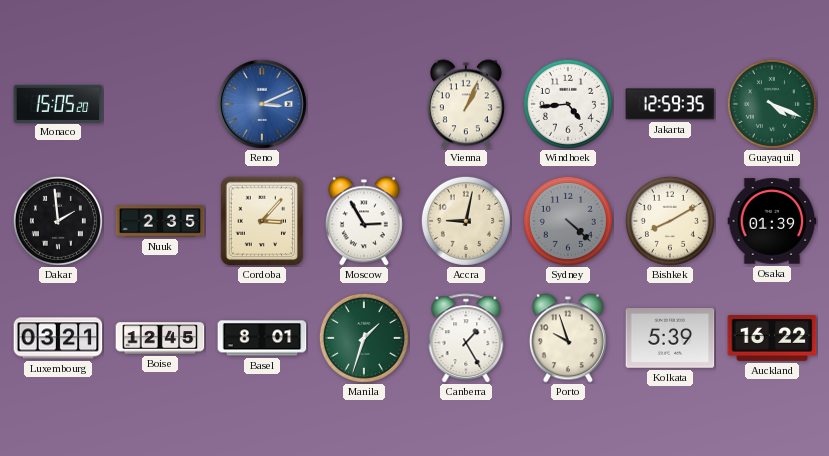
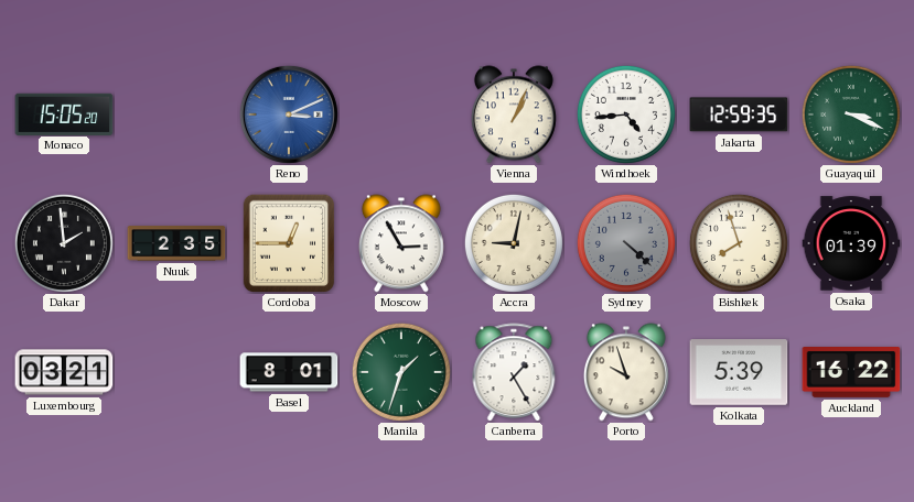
Guayaquil: 4:19 -> 3:19
Cordoba: 3:07 -> 12:45
Bishkek: 8:10 -> 7:57
Boise: 12:45 -> none
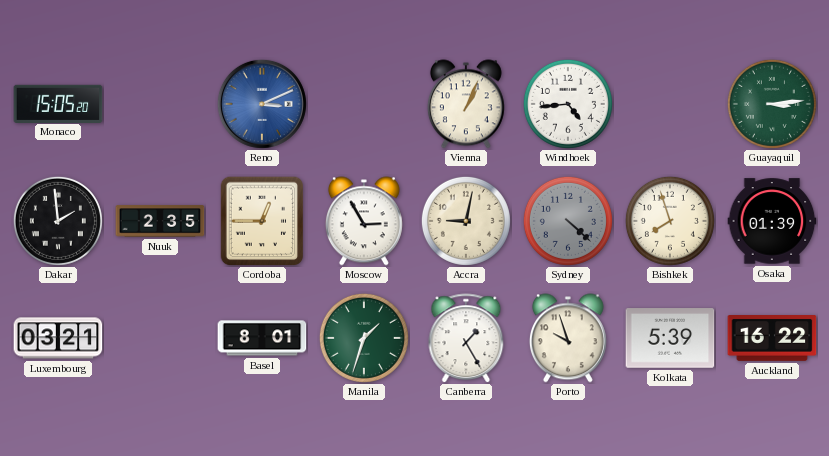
Jakarta: 12:59 -> none
Guayaquil: 3:19 -> 3:14
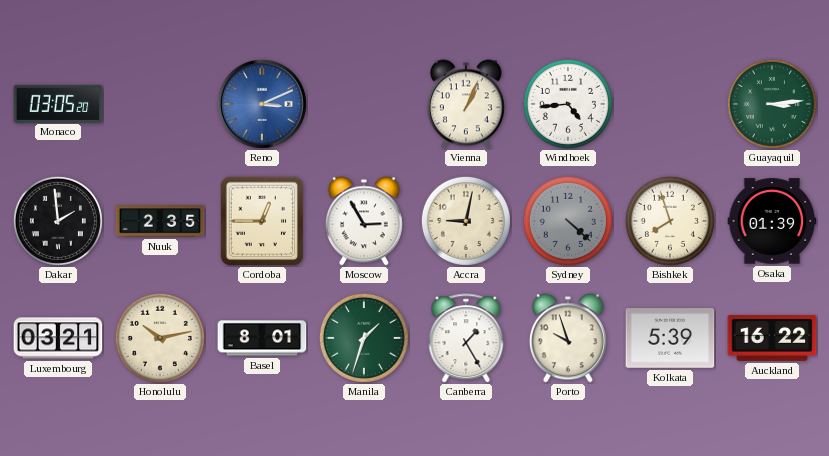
Monaco: 15:05 -> 03:05
Honolulu: none -> 10:13
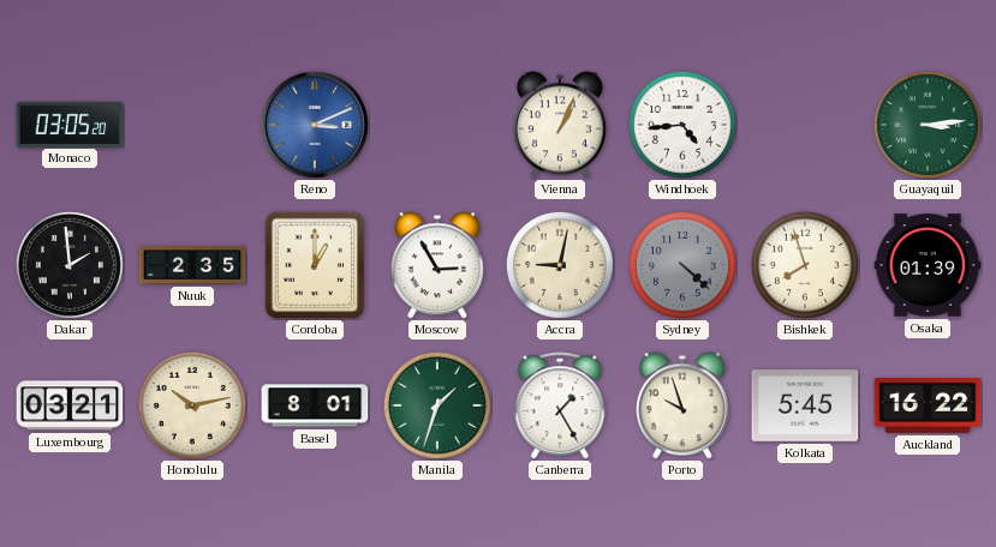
Cordoba: 12:45 -> 1:00
Kolkata: 5:39 -> 5:45
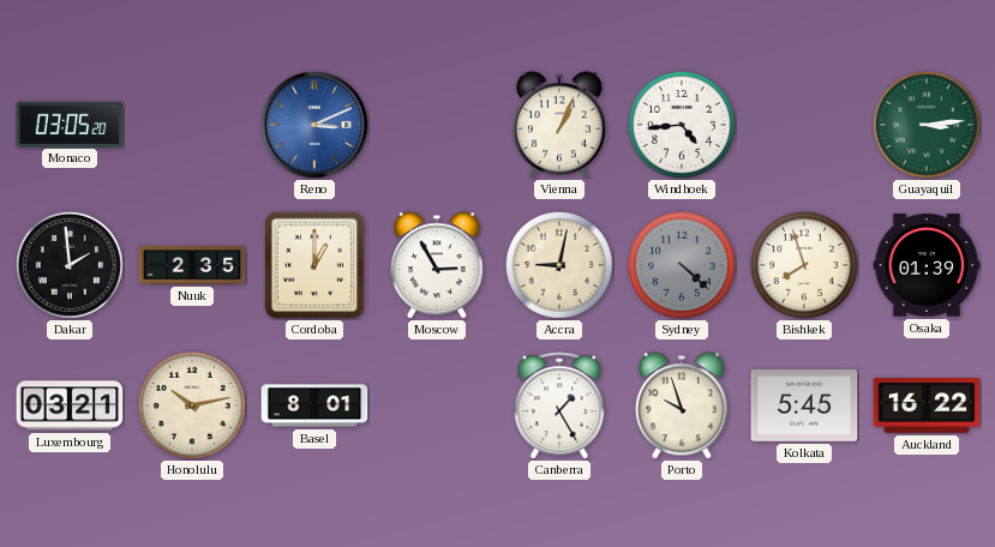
Manila: 1:33 -> none
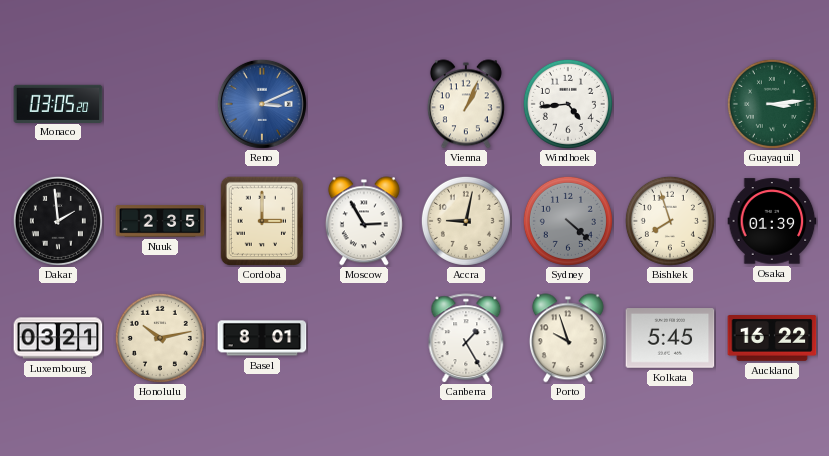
Cordoba: 1:00 -> 3:00
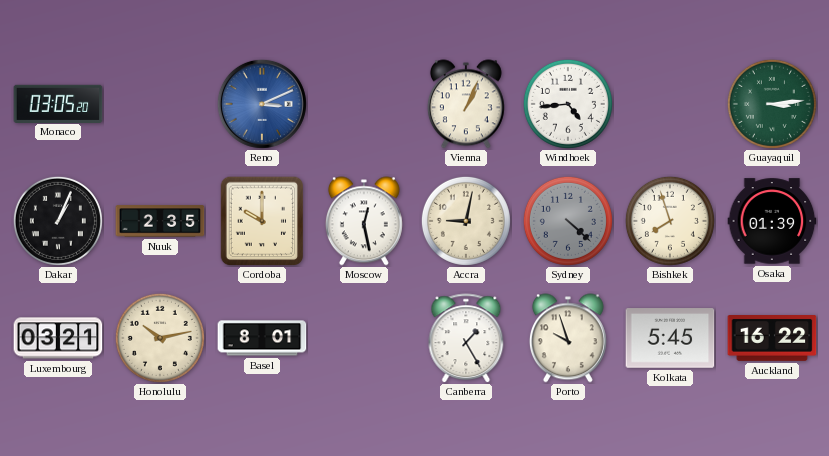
Dakar: 1:59 -> 1:04
Cordoba: 3:00 -> 10:00
Moscow: 2:55 -> 12:28
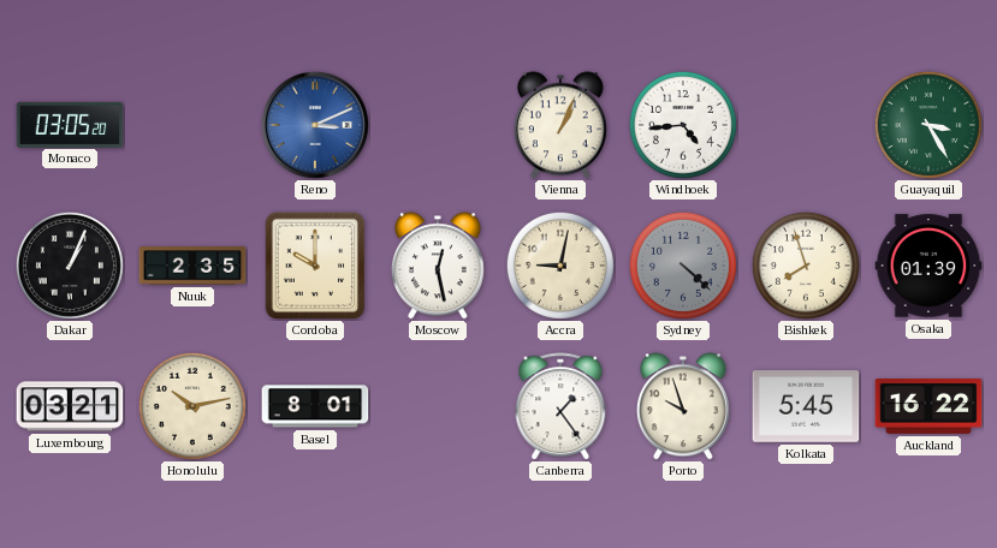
Guayaquil: 3:14 -> 3:25
Canberra: 1:25 -> 1:24
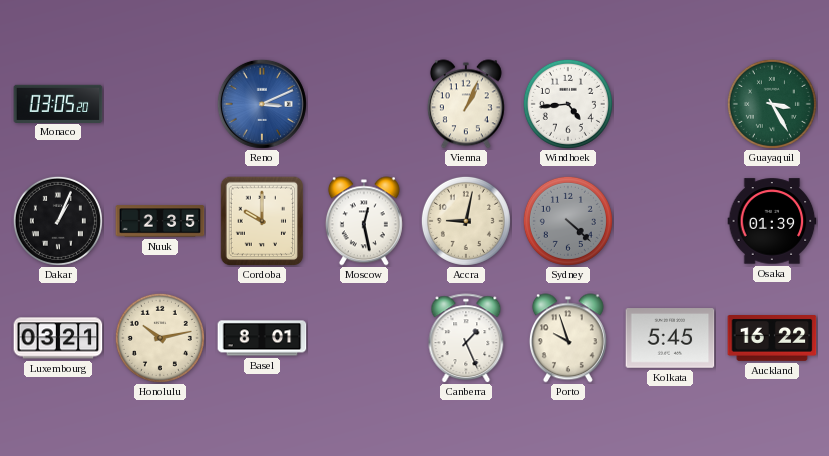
Bishkek: 7:57 -> none
Canberra: 1:24 -> 1:26
